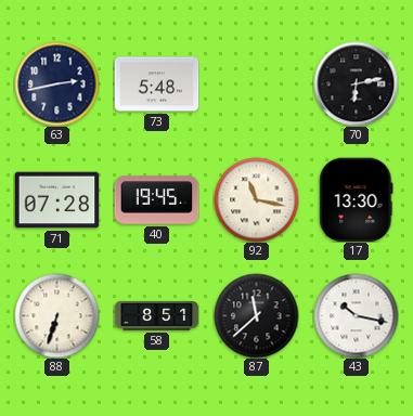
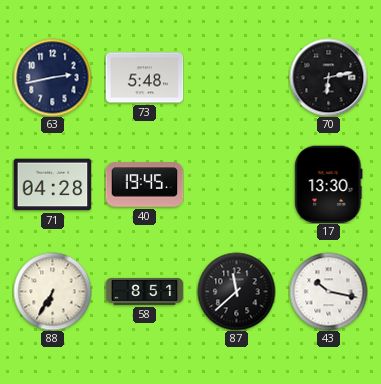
71: 07:28 -> 04:28
92: 11:17 -> none
88: 6:33 -> 6:35
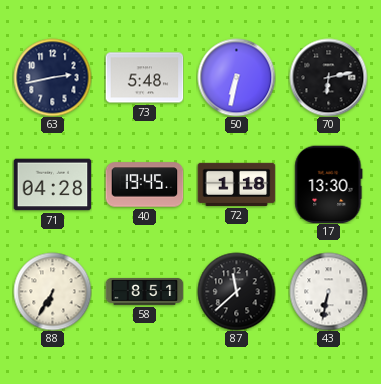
50: none -> 6:32
72: none -> 1:18
43: 10:17 -> 6:32
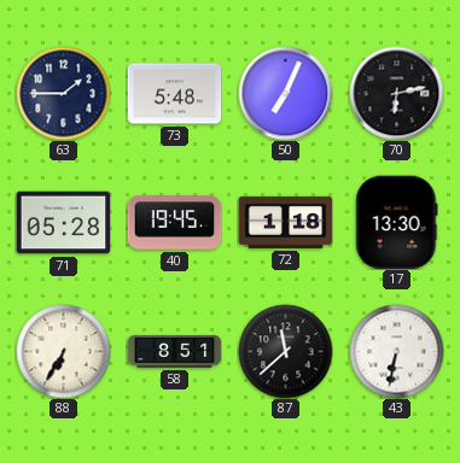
63: 2:43 -> 1:45
50: 6:32 -> 7:04
71: 04:28 -> 05:28
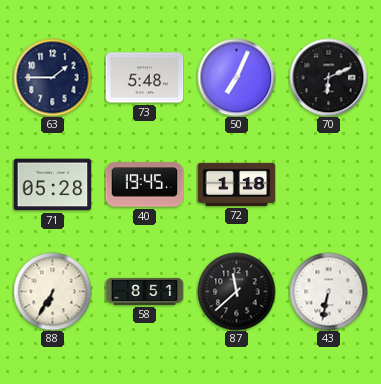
70: 6:13 -> 6:11
17: 13:30 -> none
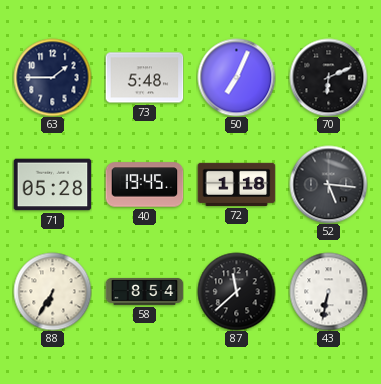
52: none -> 5:16
58: 8:51 -> 8:54
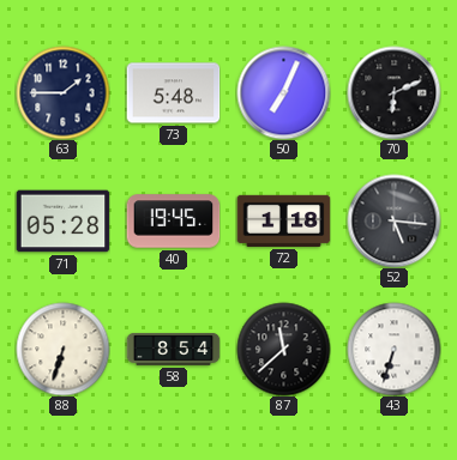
88: 6:35 -> 6:33
43: 6:32 -> 6:33
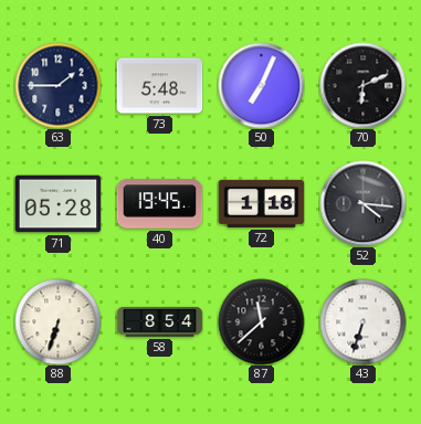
52: 5:16 -> 4:16
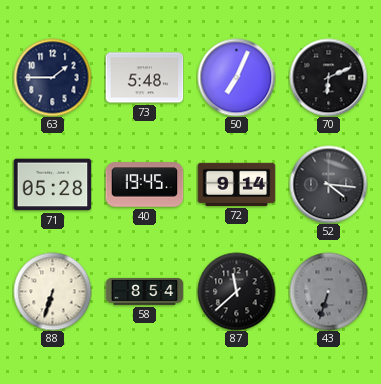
72: 1:18 -> 9:14
43 dial: white -> grey
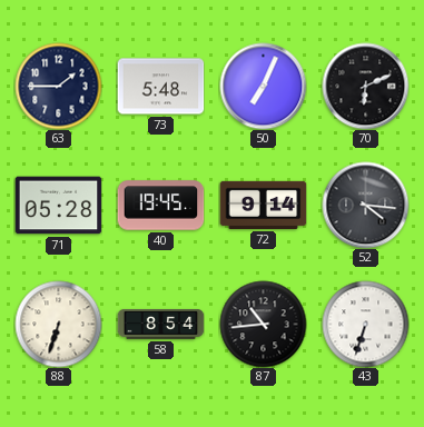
87: 11:38 -> 10:44
43 dial: grey -> white
